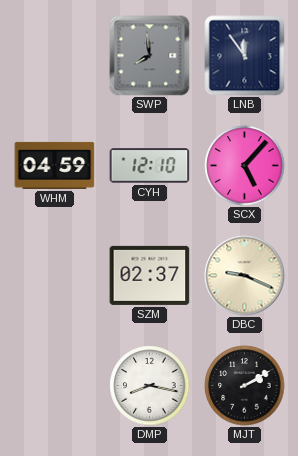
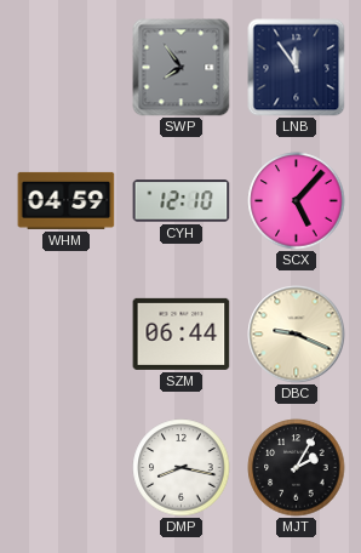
SWP: 7:59 -> 7:54
SZM: 02:37 -> 06:44
MJT: 2:10 -> 2:05
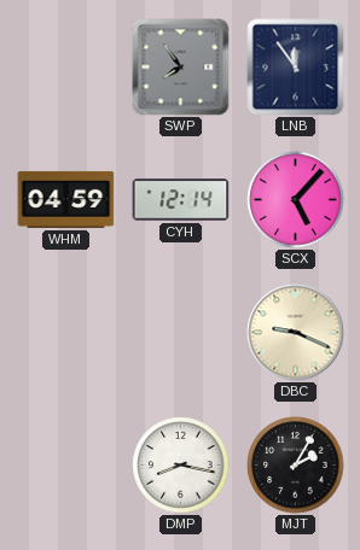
CYH: 12:10 -> 12:14
SZM: 06:44 -> none
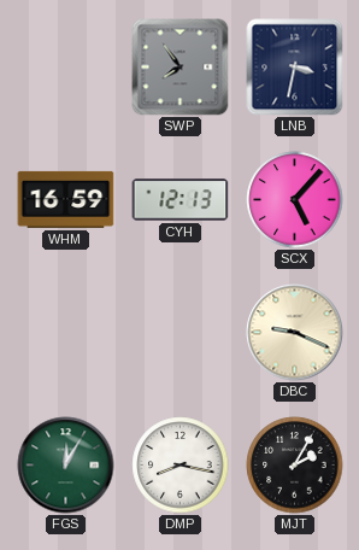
LNB: 11:54 -> 3:32
WHM: 04:59 -> 16:59
CYH: 12:14 -> 12:13
FGS: none -> 12:05
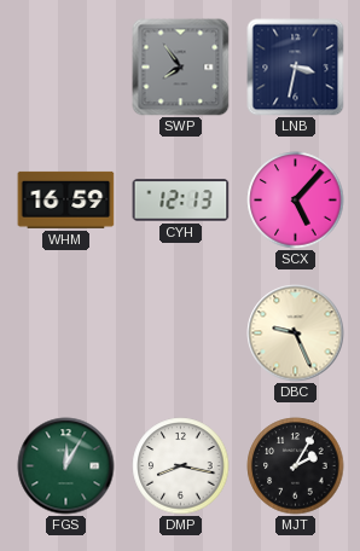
DBC: 9:19 -> 9:26
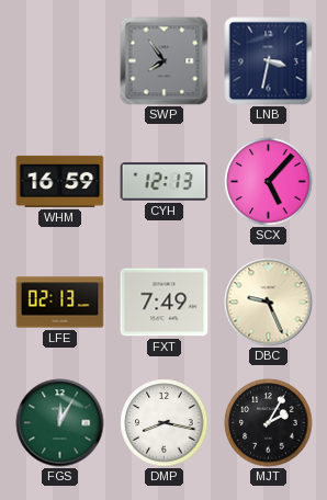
LFE: none -> 02:13
FXT: none -> 7:49
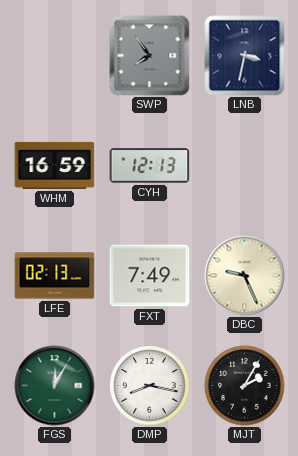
SCX: 5:07 -> none
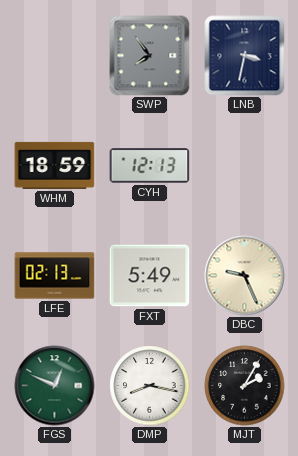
WHM: 16:59 -> 18:59
FXT: 7:49 -> 5:49
FGS: 12:05 -> 12:49
